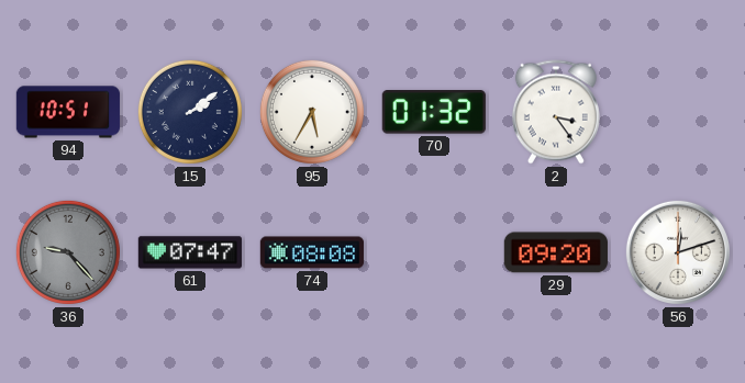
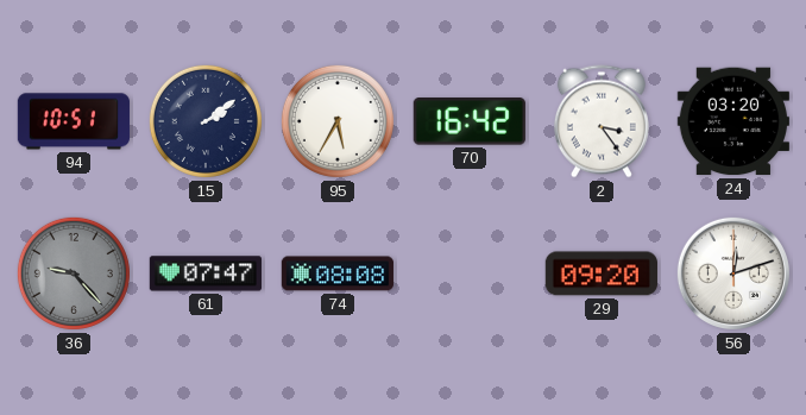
70: 01:32 -> 16:42
24: none -> 03:20
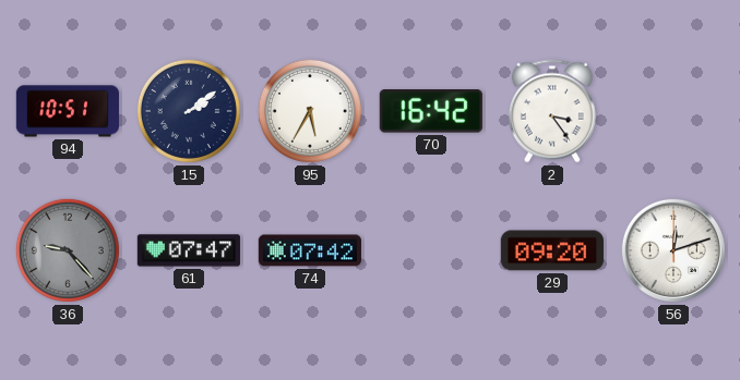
24: 03:20 -> none
74: 08:08 -> 07:42
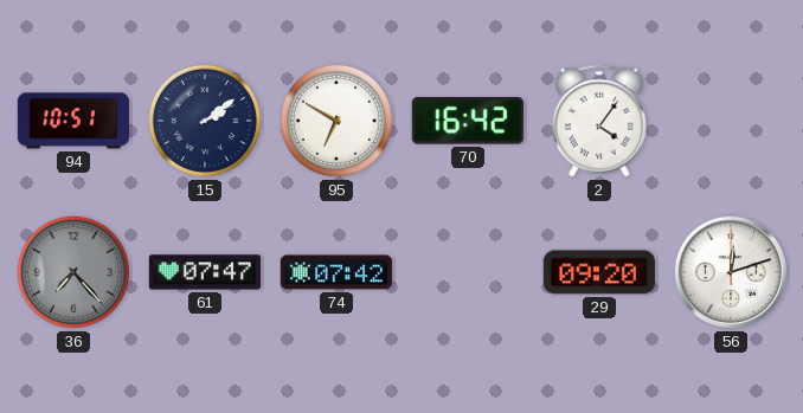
95: 5:35 -> 6:50
2: 3:24 -> 4:06
36: 9:23 -> 7:23
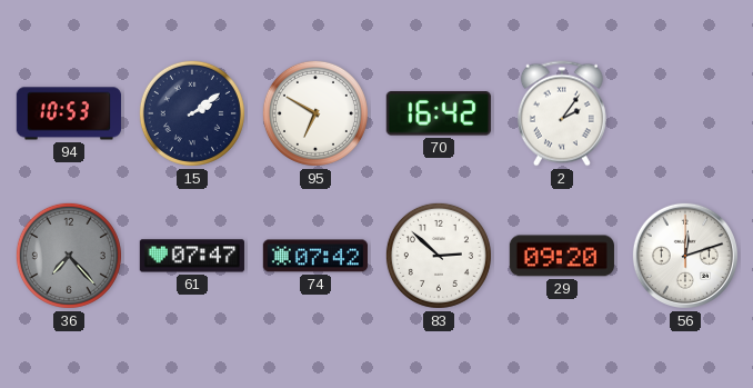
94: 10:51 -> 10:53
2: 4:06 -> 2:06
83: none -> 2:52
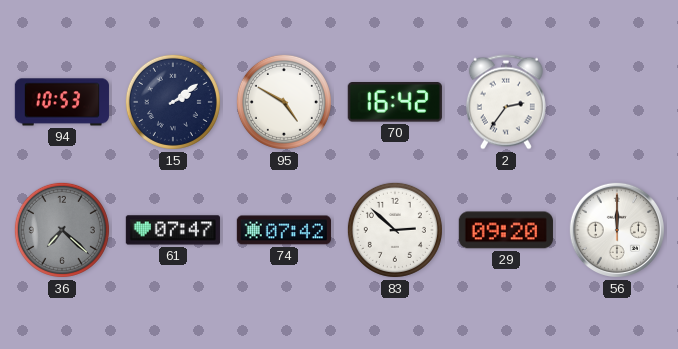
95: 6:50 -> 4:50
2: 2:06 -> 2:36
36: 7:23 -> 7:22
56: 12:12 -> 12:00
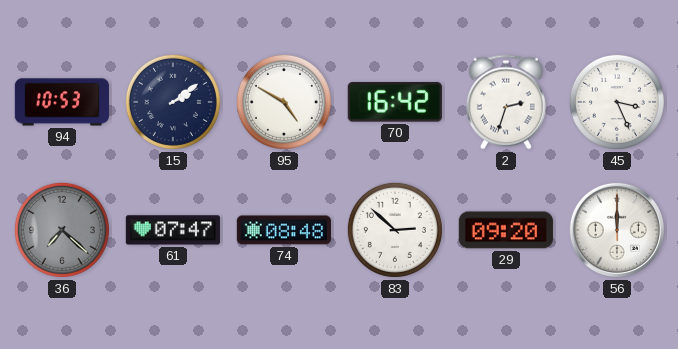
2: 2:36 -> 2:33
45: none -> 3:26
74: 07:42 -> 08:48
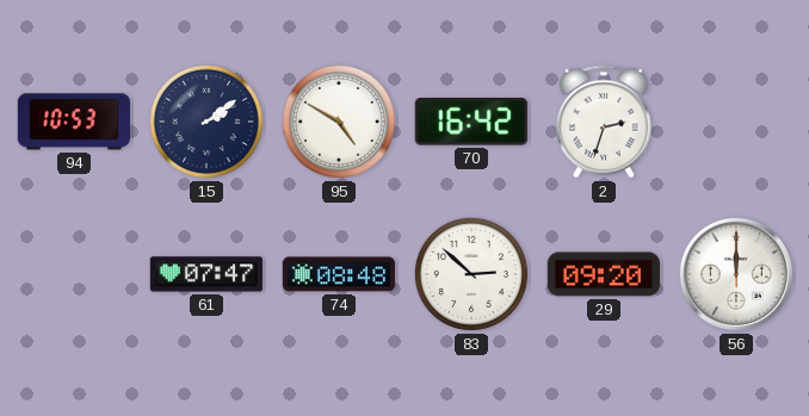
45: 3:26 -> none
36: 7:22 -> none
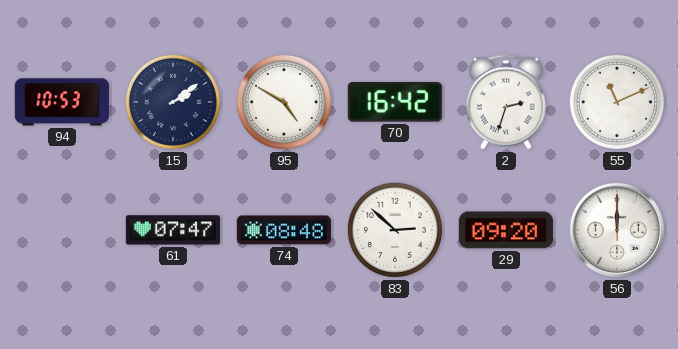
55: none -> 11:11
